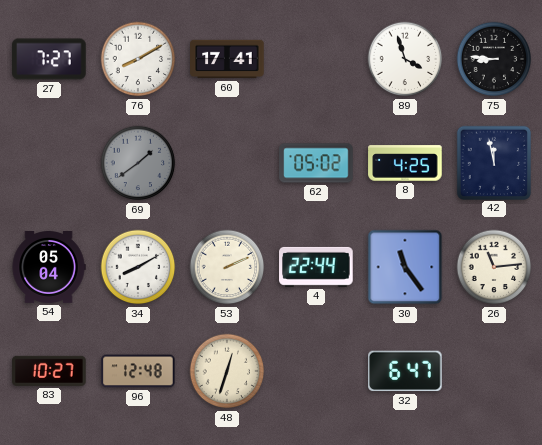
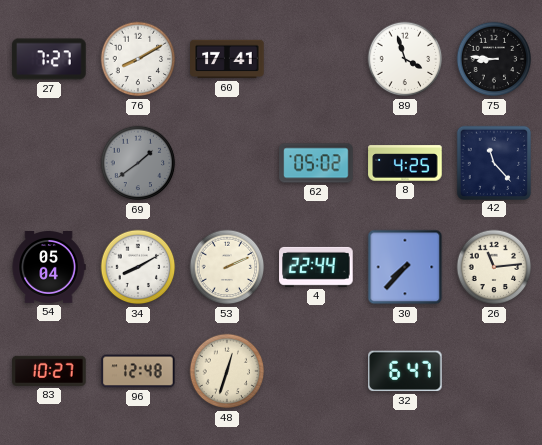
42: 11:58 -> 11:23
30: 11:24 -> 7:37
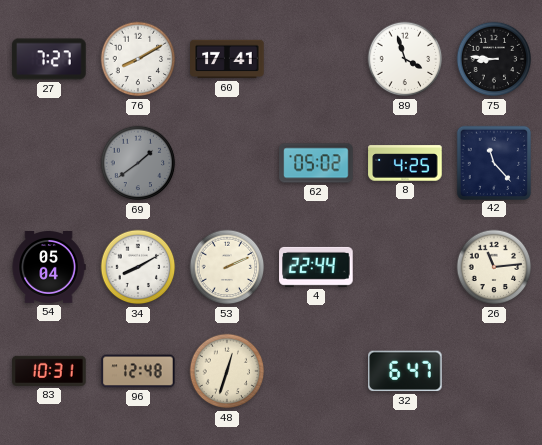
30: 7:37 -> none
83: 10:27 -> 10:31
